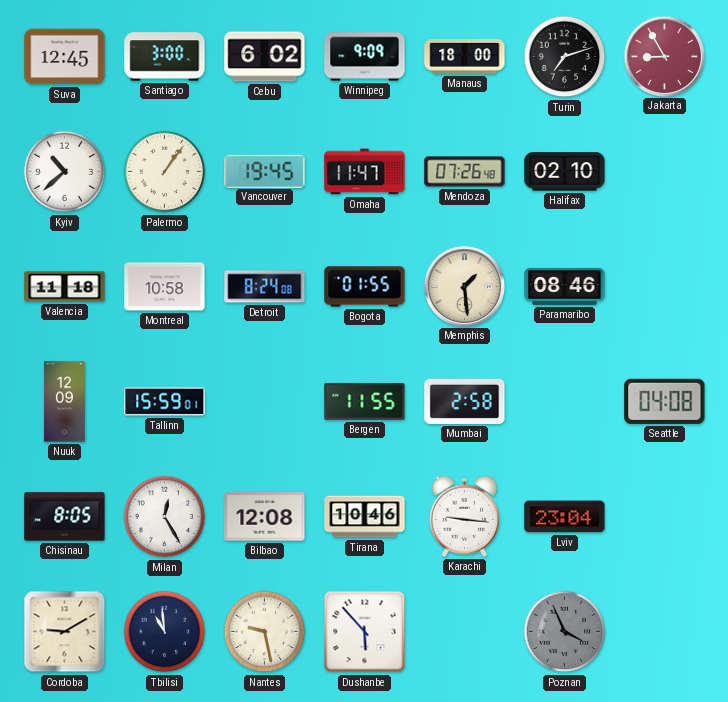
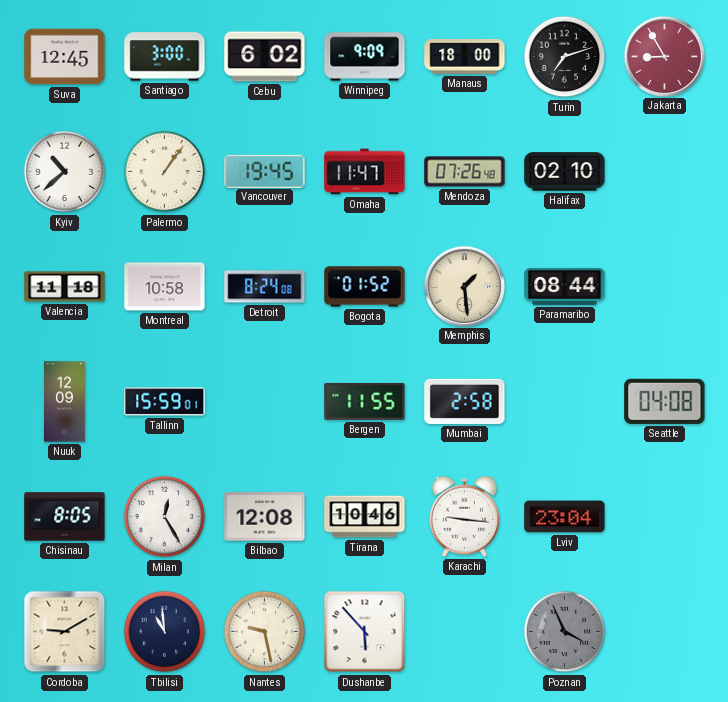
Bogota: 01:55 -> 01:52
Paramaribo: 08:46 -> 08:44
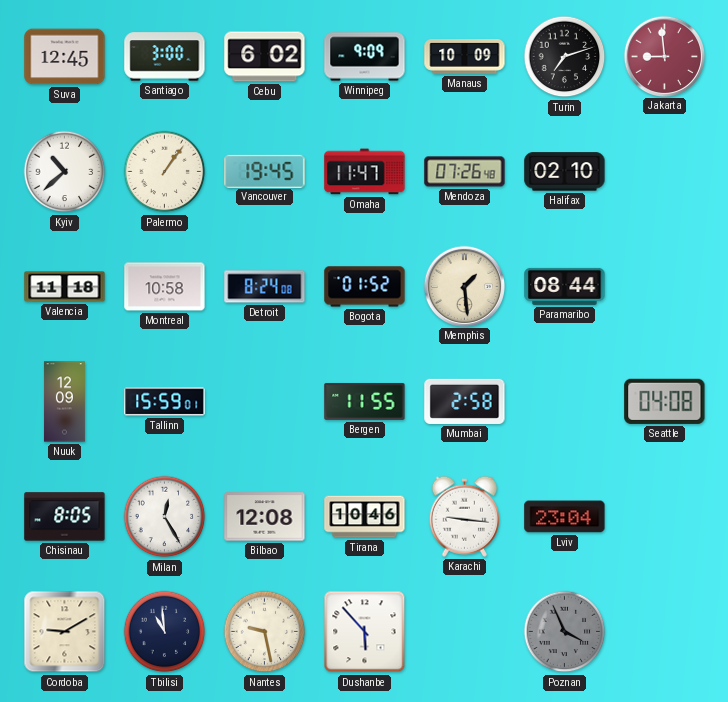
Manaus: 18:00 -> 10:09
Jakarta: 8:55 -> 8:59
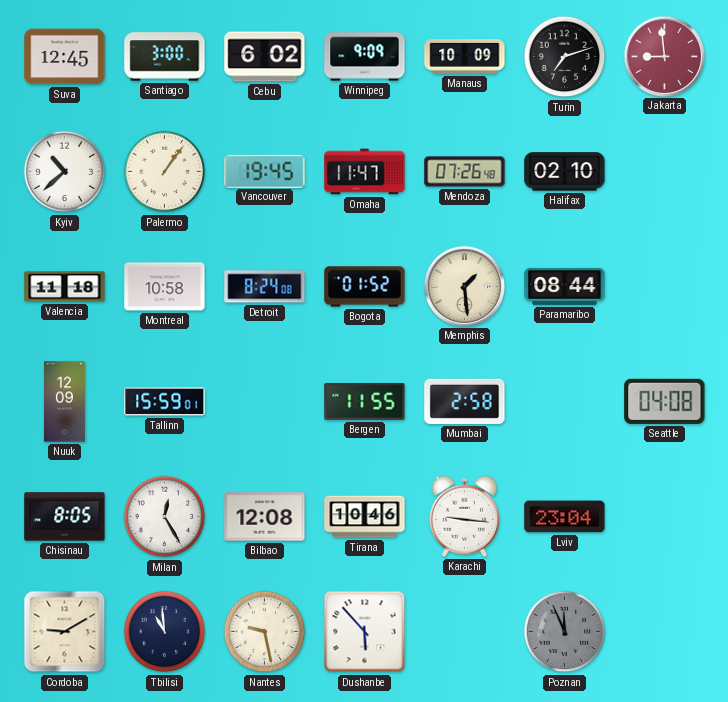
Poznan: 3:56 -> 11:56
